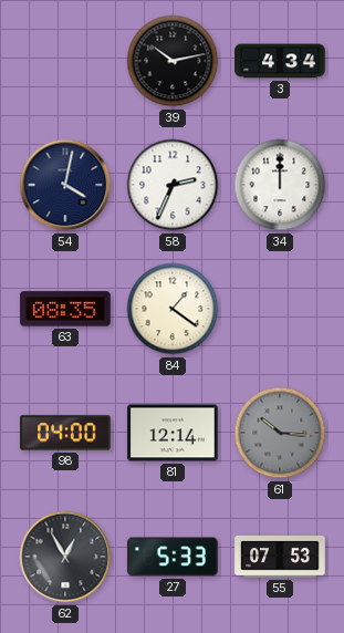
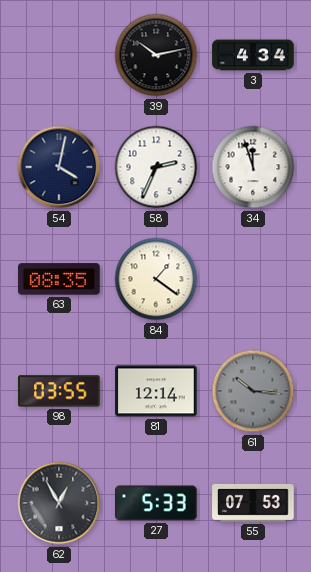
34: 12:00 -> 11:57
98: 04:00 -> 03:55
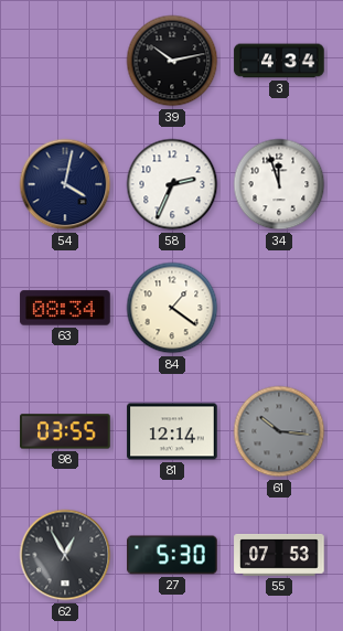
63: 08:35 -> 08:34
27: 5:33 -> 5:30
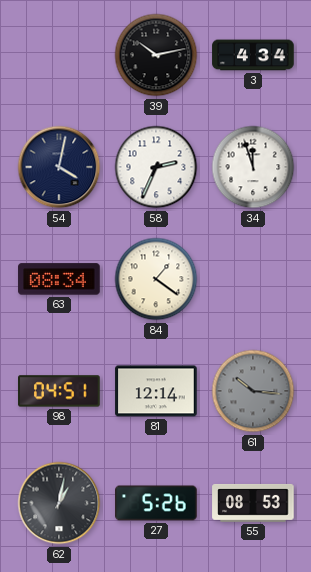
98: 03:55 -> 04:51
62: 12:55 -> 1:02
27: 5:30 -> 5:26
55: 07:53 -> 08:53
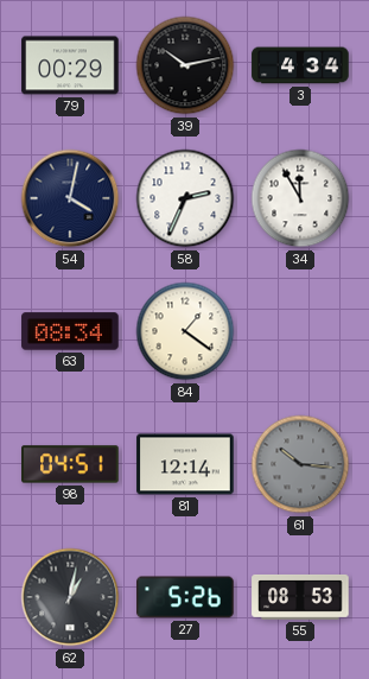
79: none -> 00:29
34: 11:57 -> 11:55
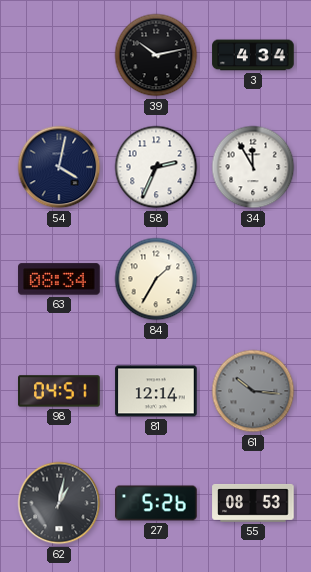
79: 00:29 -> none
84: 1:21 -> 1:35
